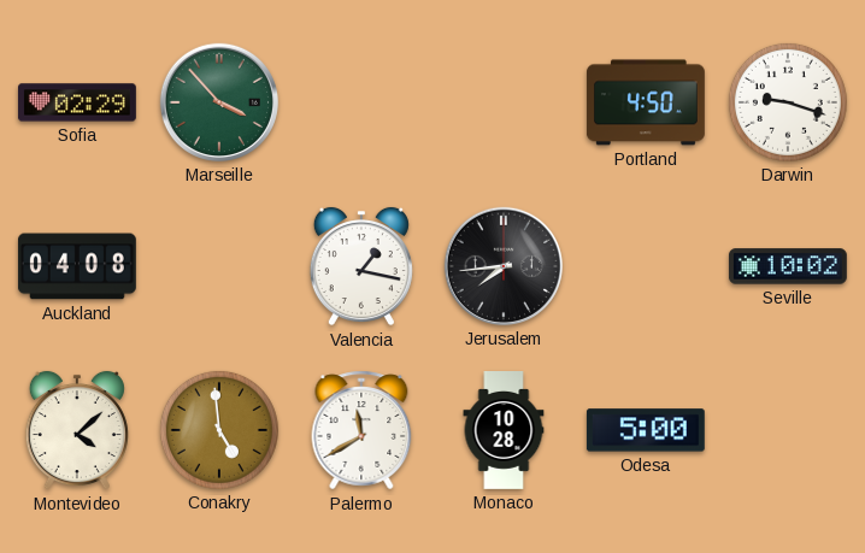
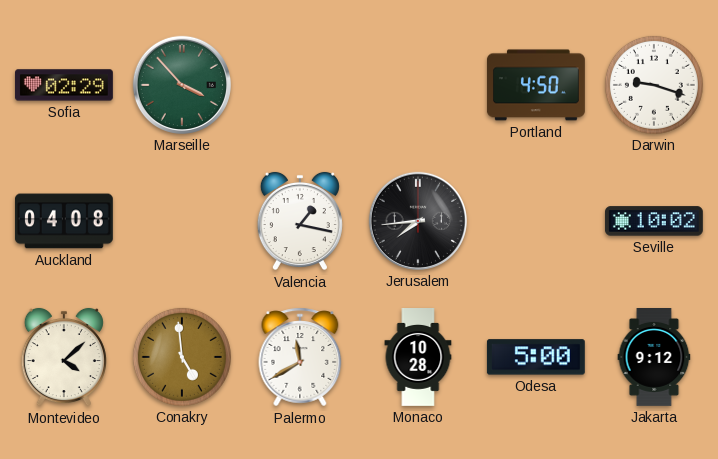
Jakarta: none -> 9:12
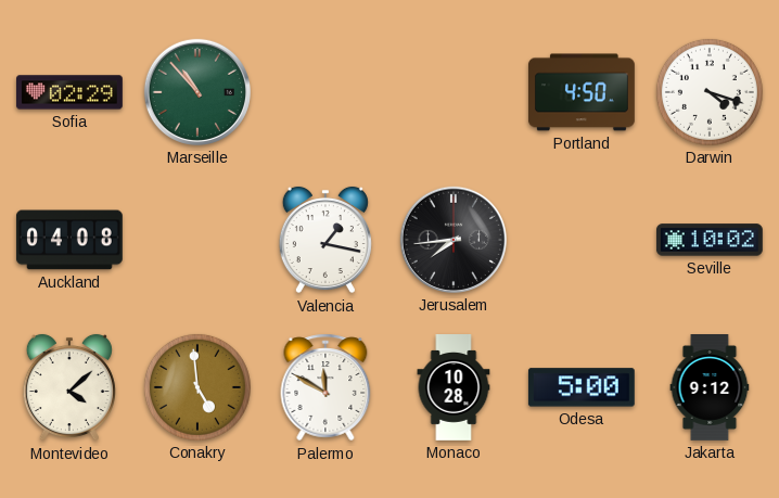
Marseille: 3:53 -> 10:53
Darwin: 9:18 -> 4:18
Palermo: 11:40 -> 11:50
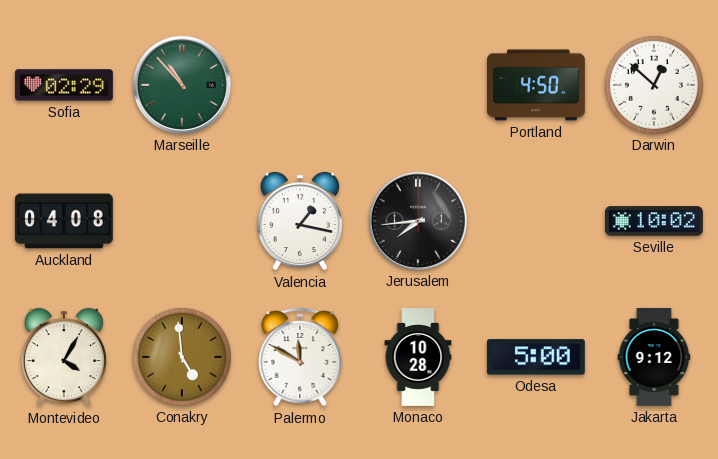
Darwin: 4:18 -> 12:52
Montevideo: 4:08 -> 4:05
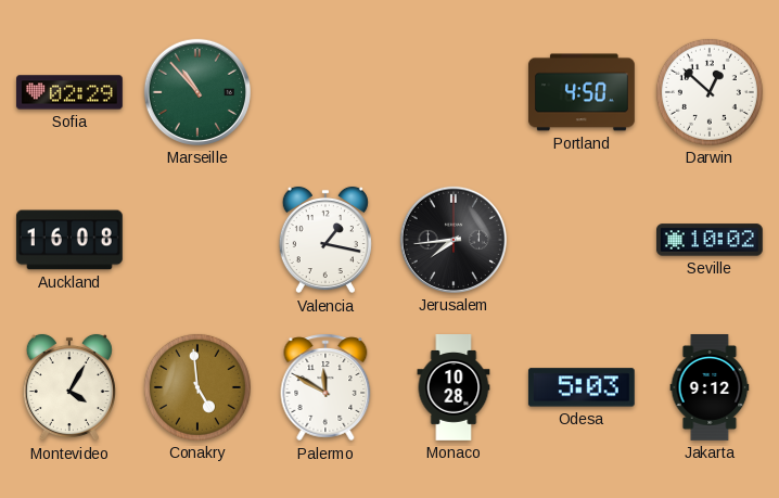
Auckland: 04:08 -> 16:08
Odesa: 5:00 -> 5:03
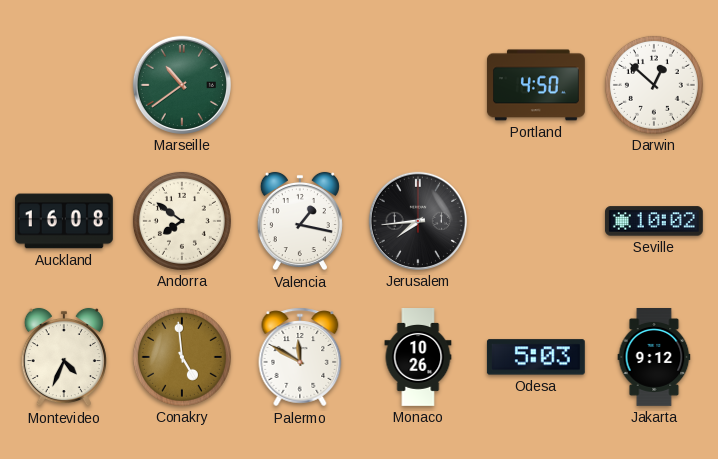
Sofia: 02:29 -> none
Marseille: 10:53 -> 10:39
Andorra: none -> 7:51
Montevideo: 4:05 -> 4:34
Monaco: 10:28 -> 10:26
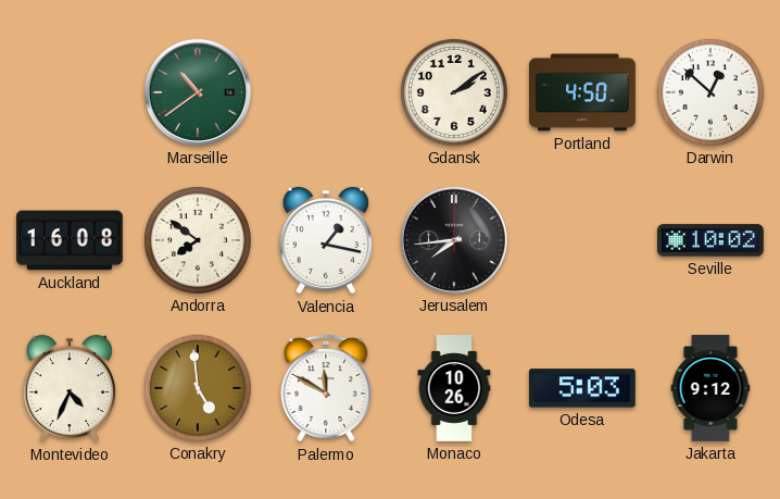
Gdansk: none -> 2:09
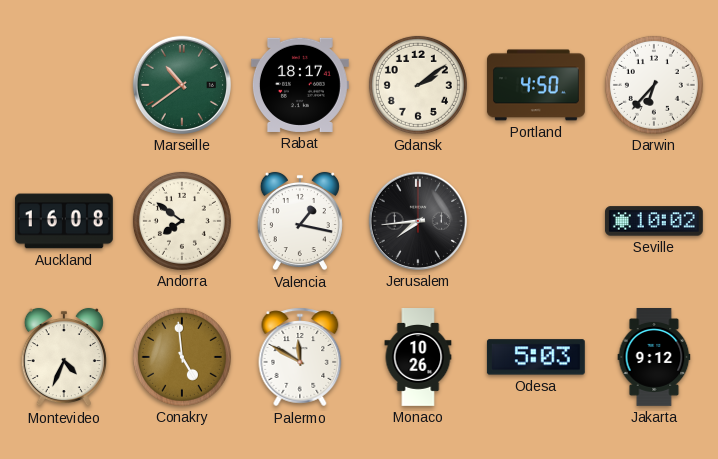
Rabat: none -> 18:17
Darwin: 12:52 -> 6:37
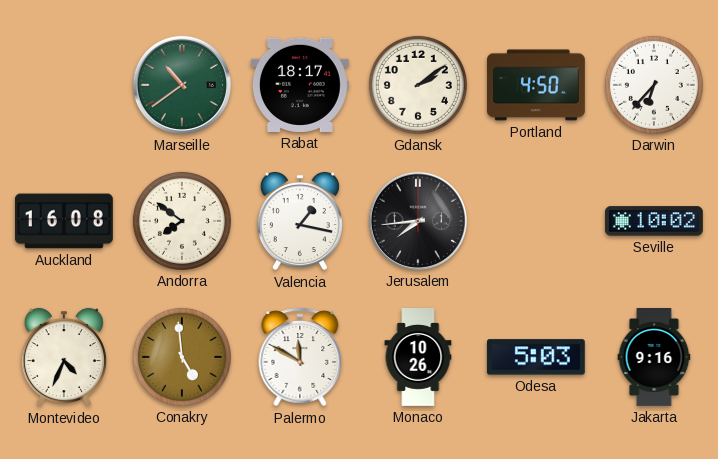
Jakarta: 9:12 -> 9:16
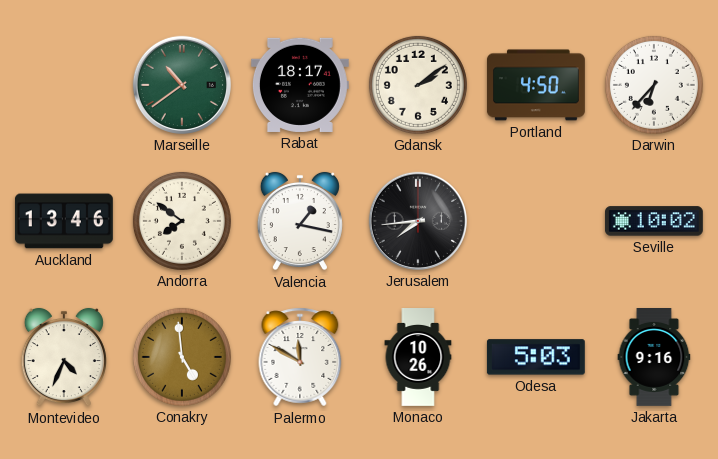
Auckland: 16:08 -> 13:46
